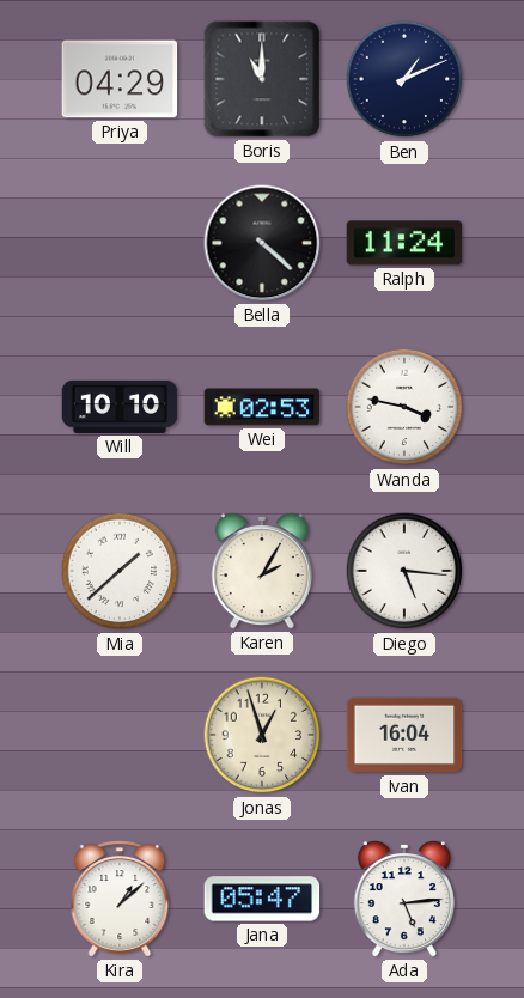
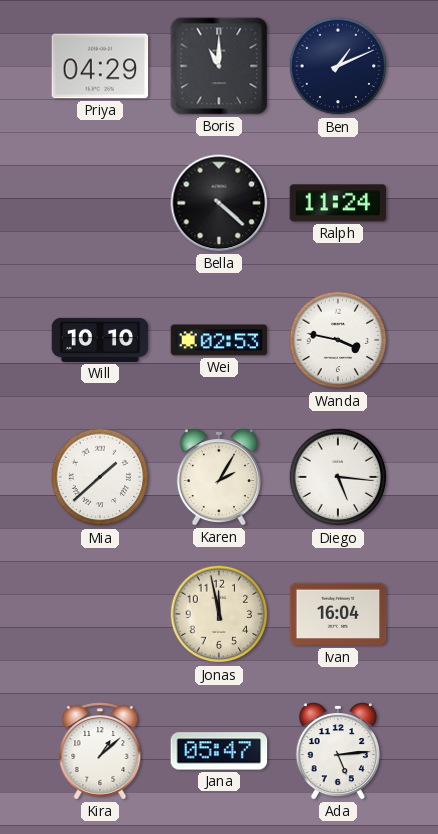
Jonas: 12:57 -> 11:58
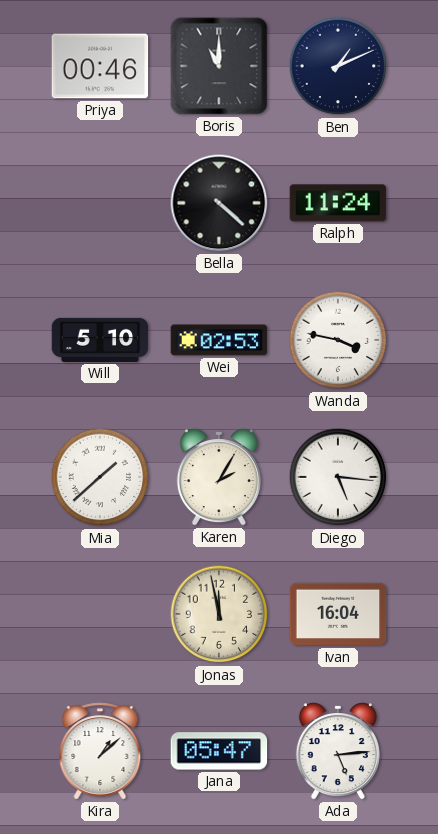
Priya: 04:29 -> 00:46
Will: 10:10 -> 5:10
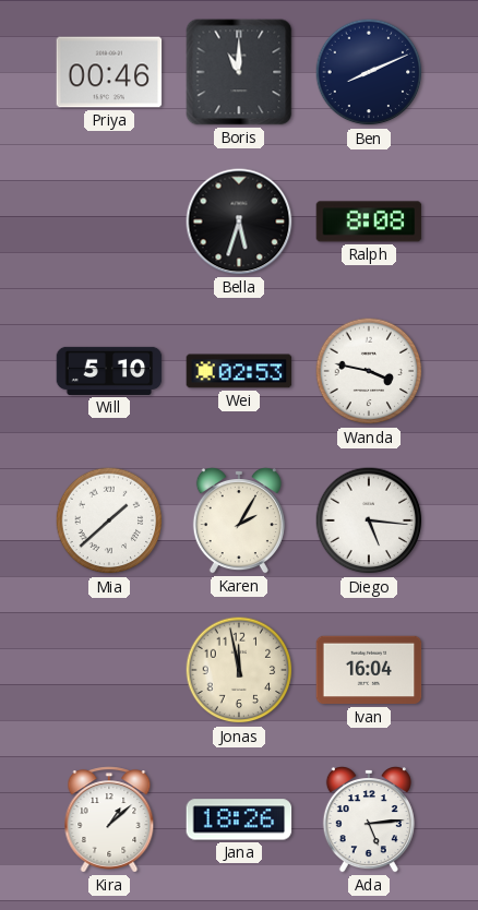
Ben: 1:11 -> 8:11
Bella: 4:22 -> 5:33
Ralph: 11:24 -> 8:08
Jana: 05:47 -> 18:26
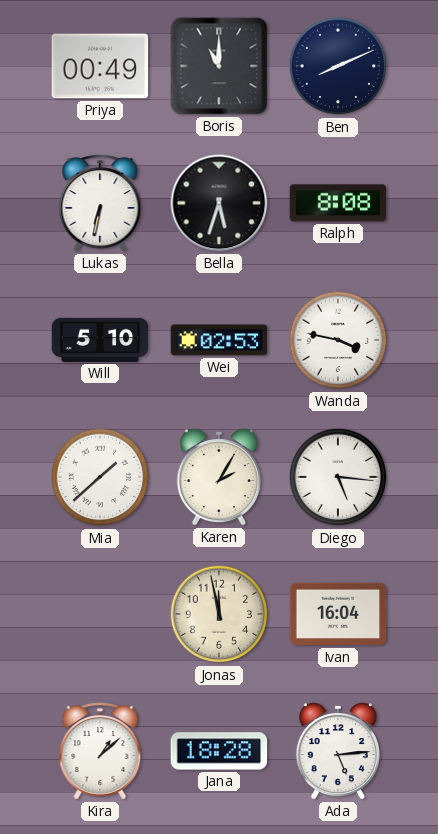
Priya: 00:46 -> 00:49
Lukas: none -> 6:32
Jana: 18:26 -> 18:28
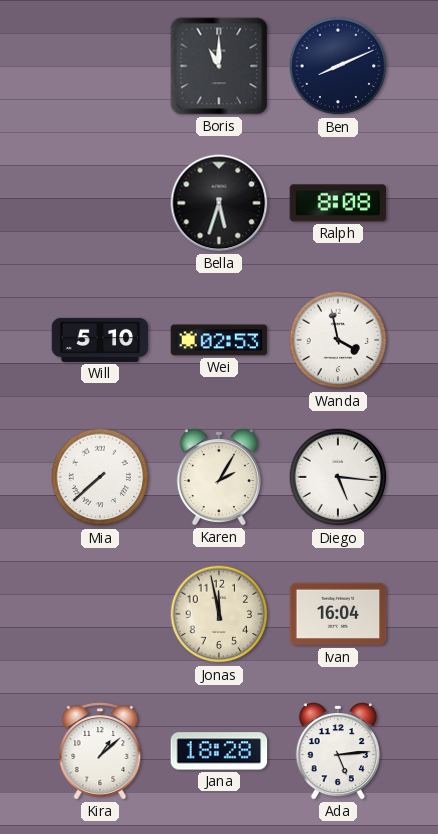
Priya: 00:49 -> none
Lukas: 6:32 -> none
Wanda: 3:47 -> 3:58
Mia: 1:38 -> 7:38
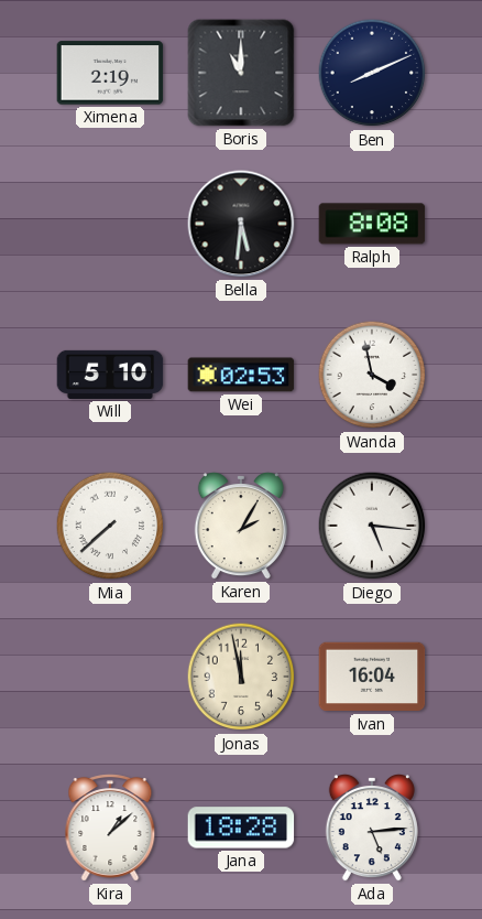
Ximena: none -> 2:19
Bella: 5:33 -> 5:31
